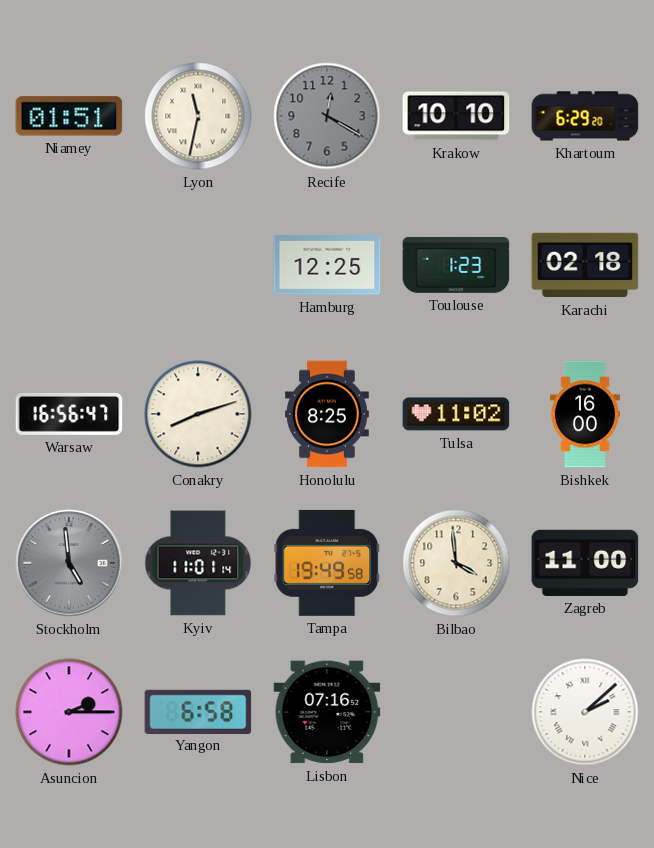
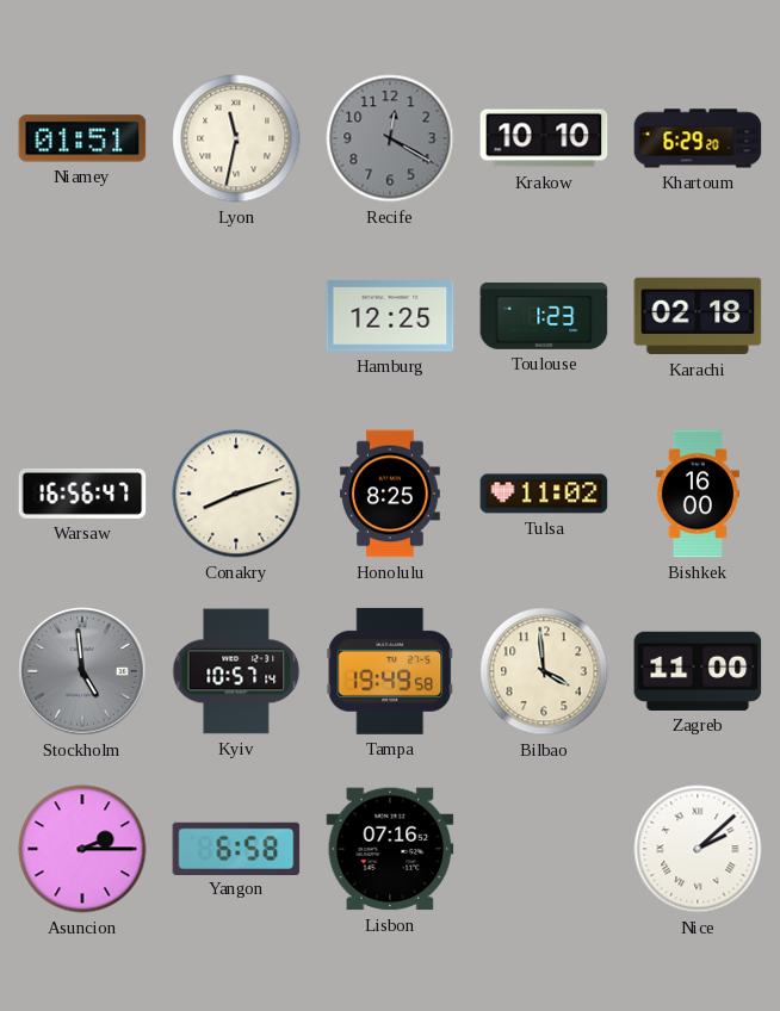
Kyiv: 11:01 -> 10:57
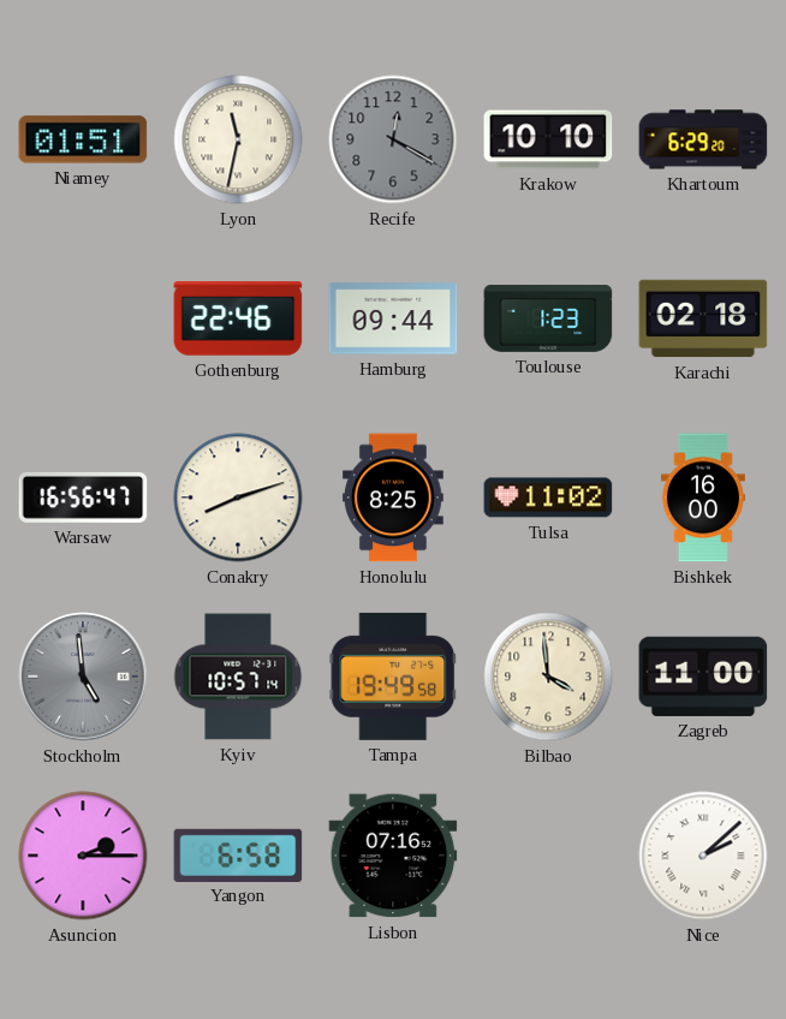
Gothenburg: none -> 22:46
Hamburg: 12:25 -> 09:44
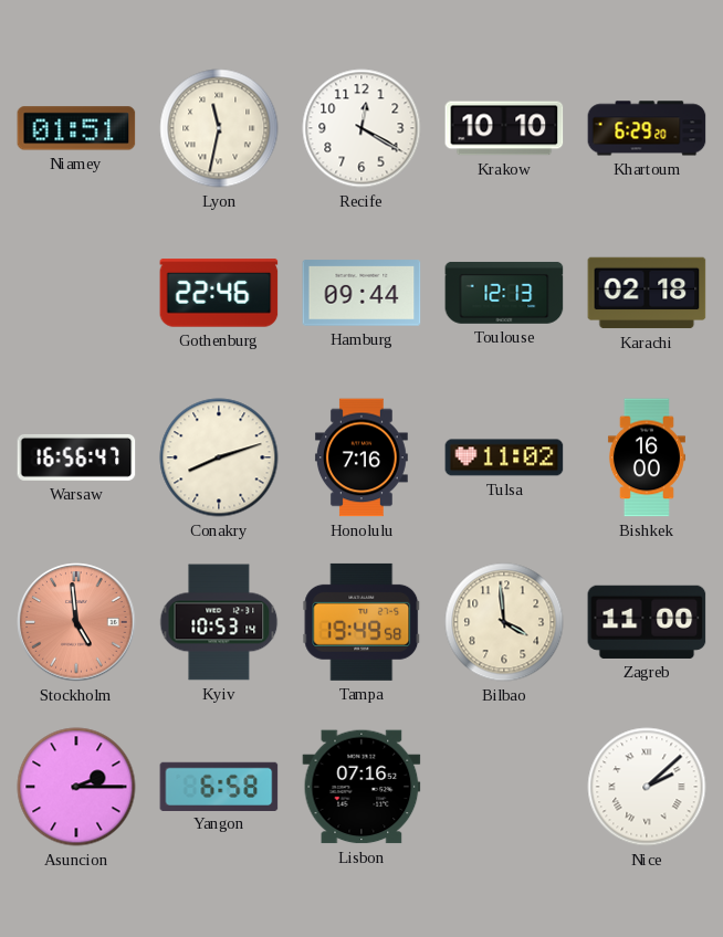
Recife dial: grey -> white
Toulouse: 1:23 -> 12:13
Honolulu: 8:25 -> 7:16
Stockholm dial: grey -> salmon
Kyiv: 10:57 -> 10:53
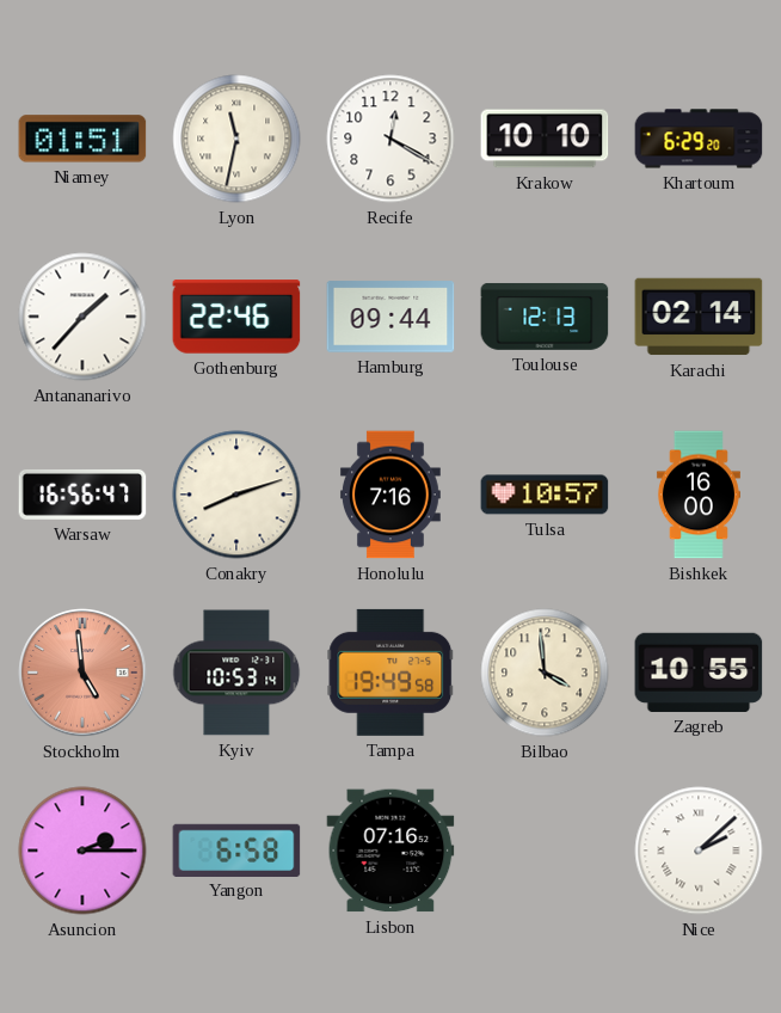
Antananarivo: none -> 1:37
Karachi: 02:18 -> 02:14
Tulsa: 11:02 -> 10:57
Zagreb: 11:00 -> 10:55
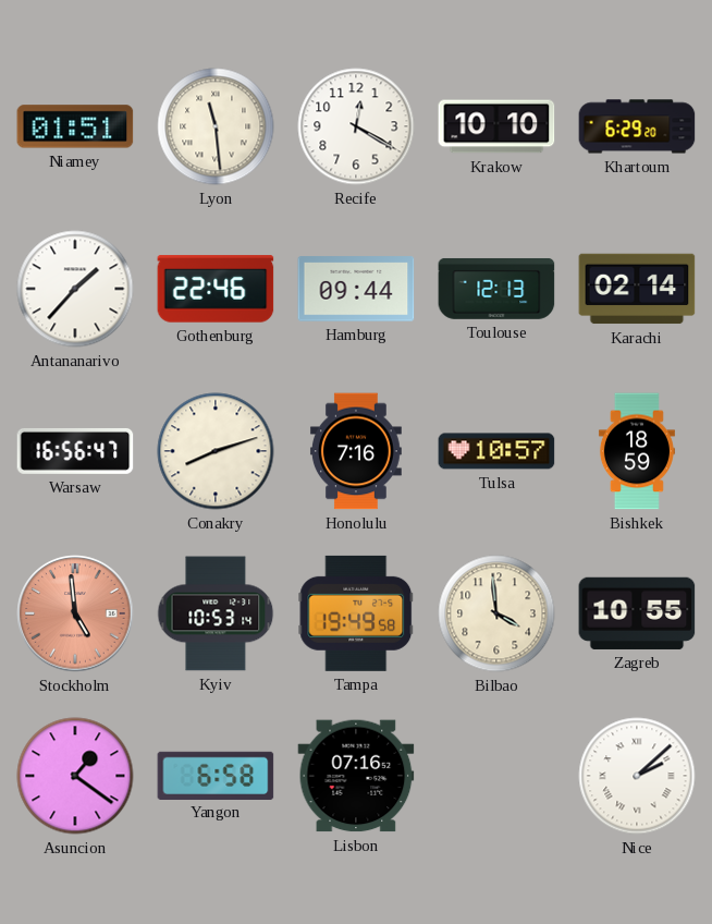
Lyon: 11:32 -> 11:29
Bishkek: 16:00 -> 18:59
Asuncion: 2:15 -> 1:21
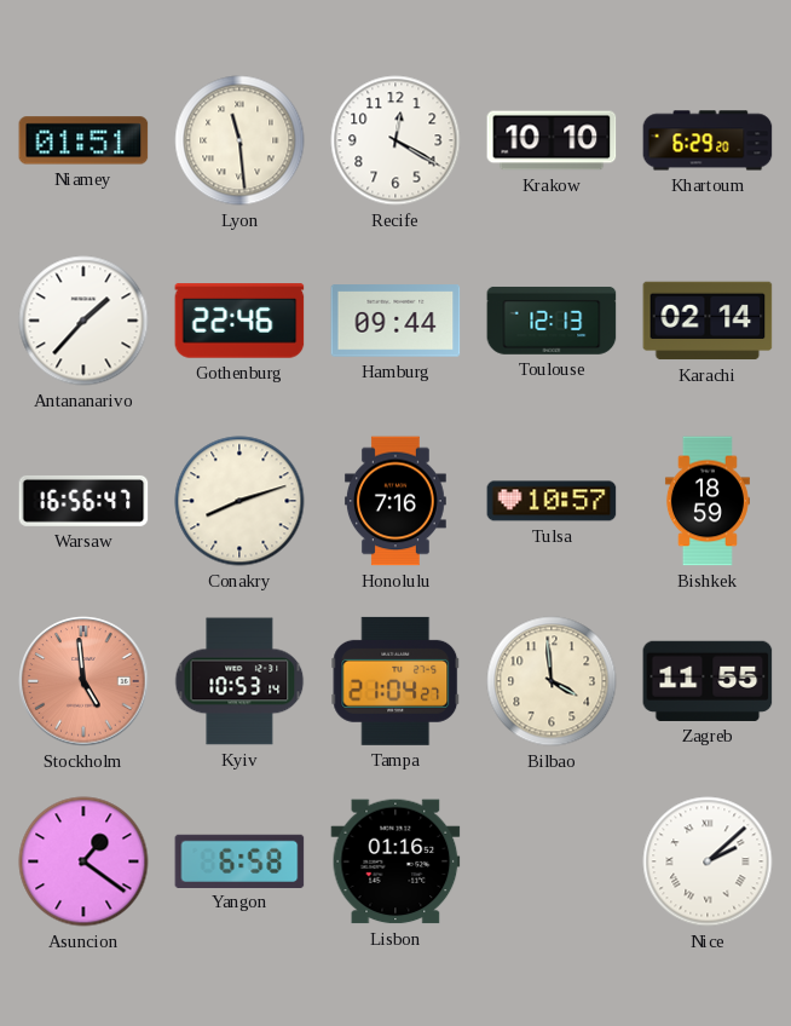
Tampa: 19:49 -> 21:04
Zagreb: 10:55 -> 11:55
Lisbon: 07:16 -> 01:16
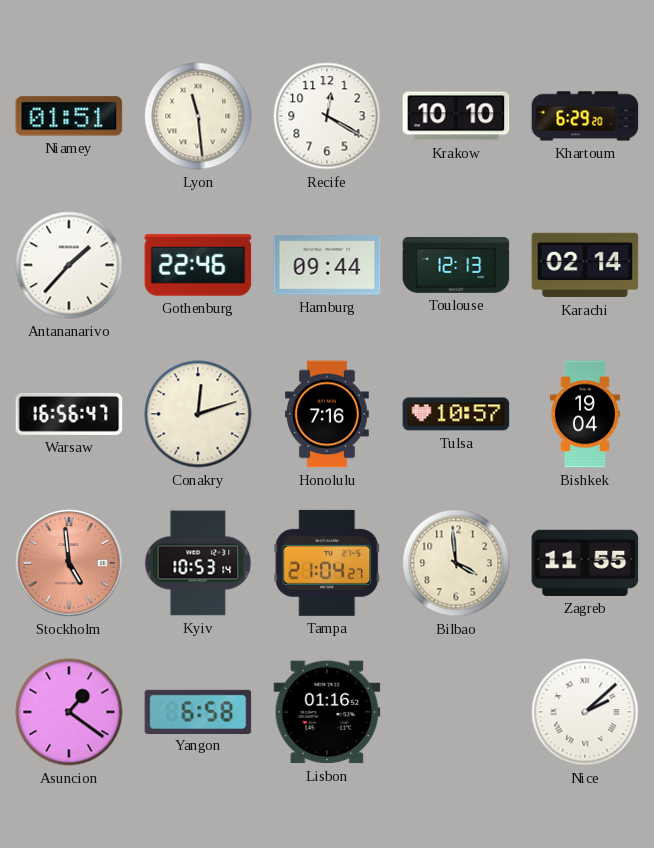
Conakry: 8:12 -> 12:12
Bishkek: 18:59 -> 19:04
